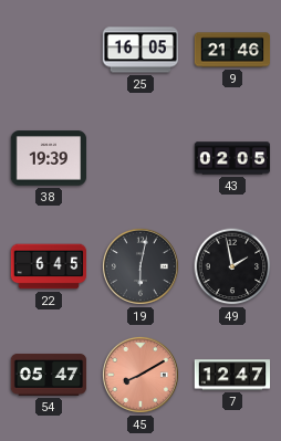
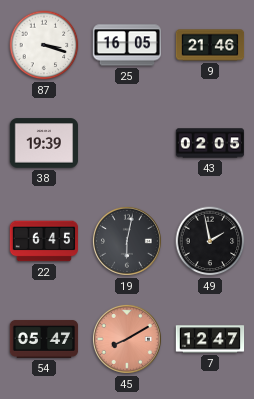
87: none -> 3:18
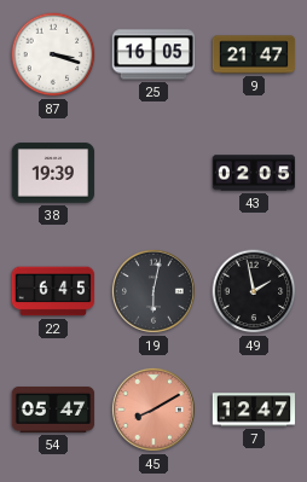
9: 21:46 -> 21:47
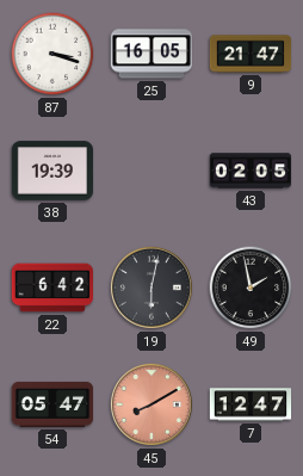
22: 6:45 -> 6:42
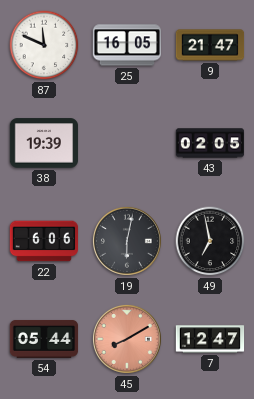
87: 3:18 -> 11:49
22: 6:42 -> 6:06
49: 1:58 -> 6:58
54: 05:47 -> 05:44
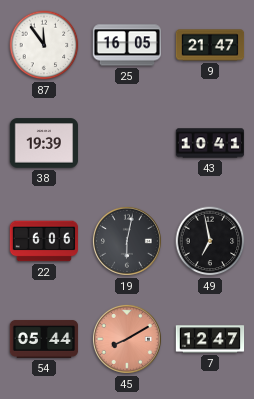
87: 11:49 -> 11:54
43: 02:05 -> 10:41
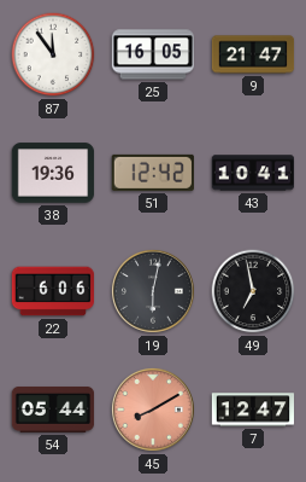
38: 19:39 -> 19:36
51: none -> 12:42
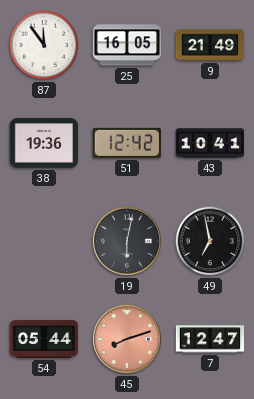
9: 21:47 -> 21:49
22: 6:06 -> none
45: 8:10 -> 8:12
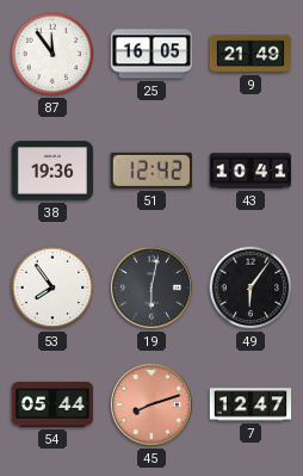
53: none -> 7:54
49: 6:58 -> 6:06
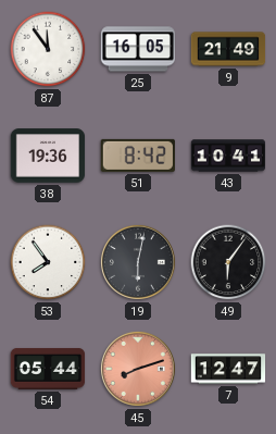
51: 12:42 -> 8:42
